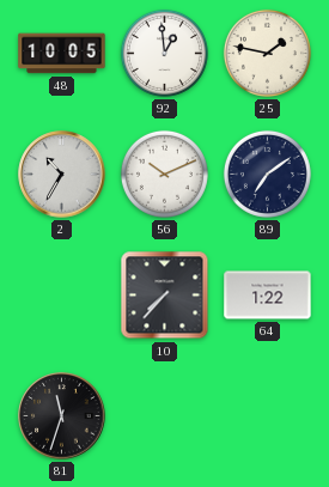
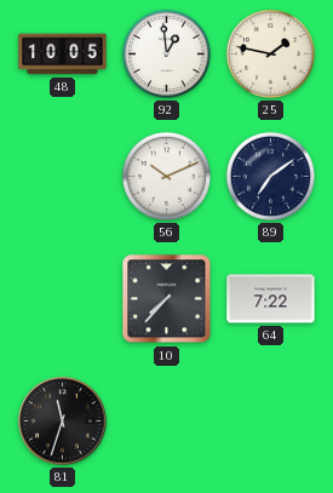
2: 10:35 -> none
64: 1:22 -> 7:22
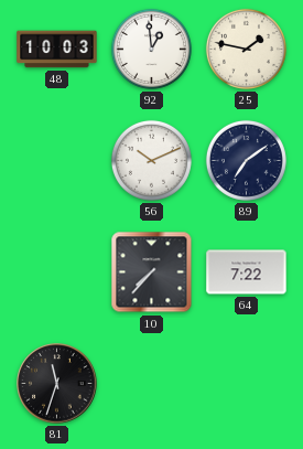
48: 10:05 -> 10:03
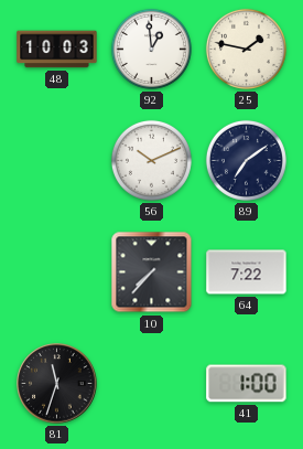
41: none -> 1:00
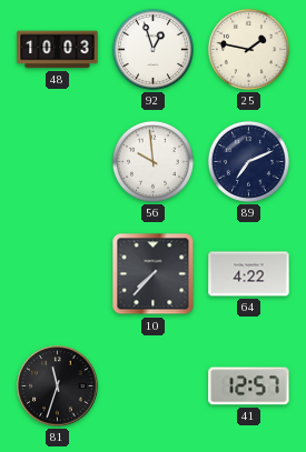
92: 12:59 -> 12:57
56: 10:11 -> 9:59
89: 7:09 -> 7:11
64: 7:22 -> 4:22
41: 1:00 -> 12:57
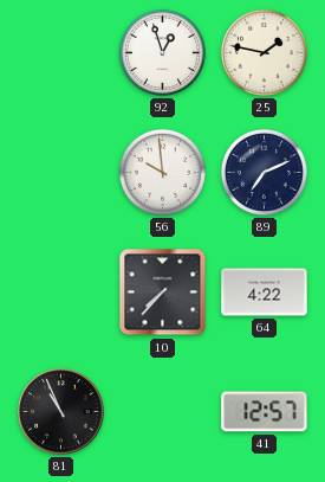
48: 10:03 -> none
81: 11:33 -> 10:56
